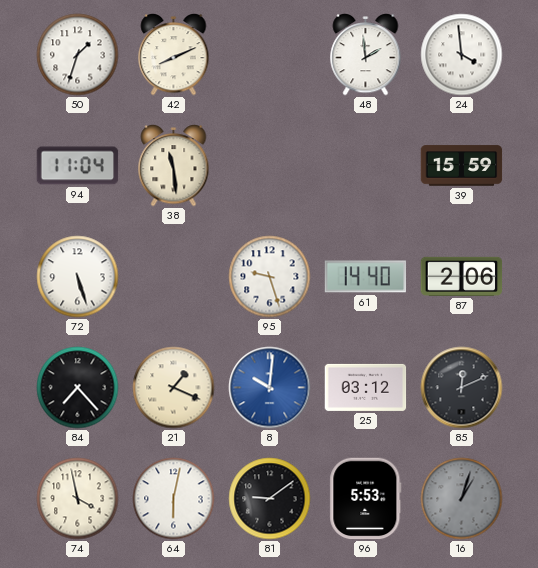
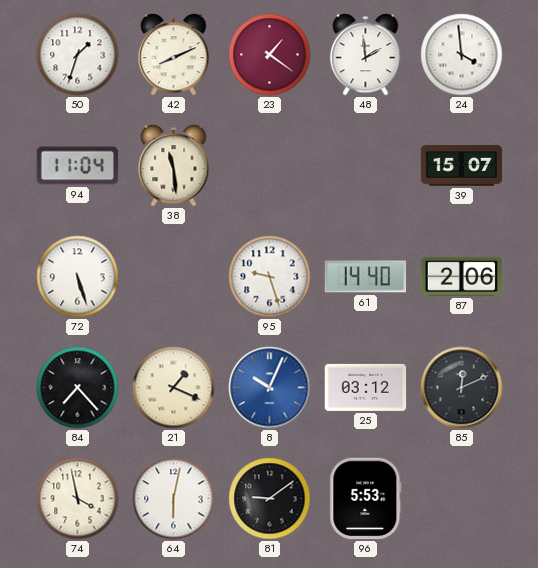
23: none -> 1:21
39: 15:59 -> 15:07
8: 10:01 -> 10:04
16: 1:03 -> none
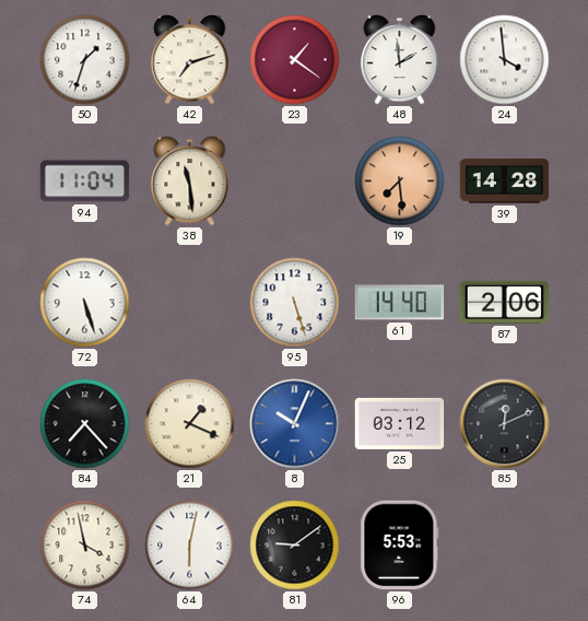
42: 8:11 -> 7:12
19: none -> 7:29
39: 15:07 -> 14:28
95: 9:27 -> 5:27
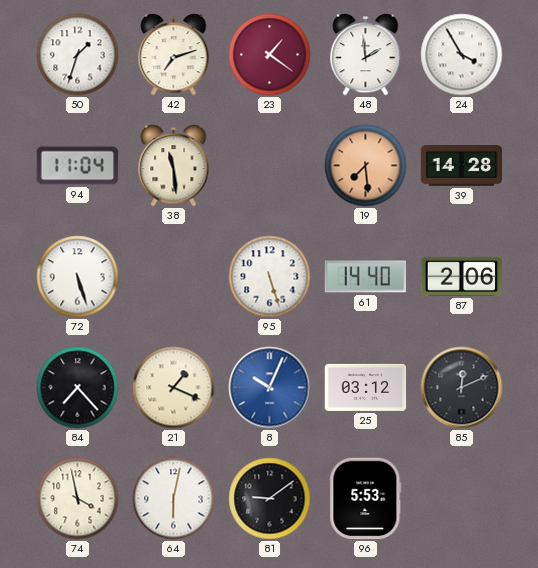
24: 3:59 -> 3:55
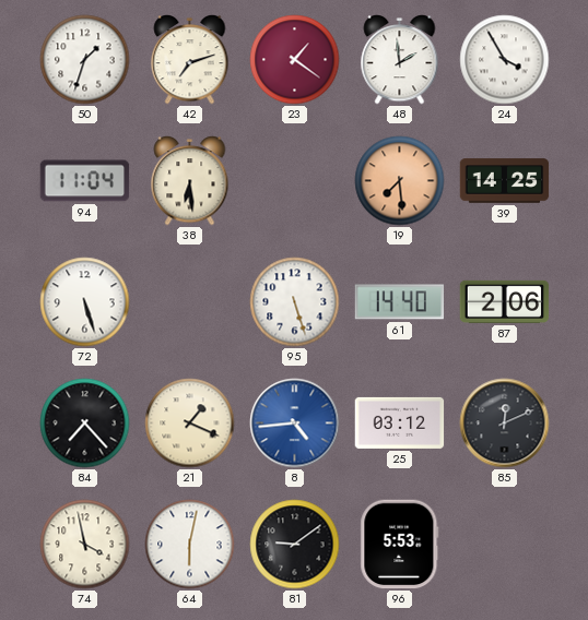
38: 11:29 -> 6:29
39: 14:28 -> 14:25
8: 10:04 -> 4:44
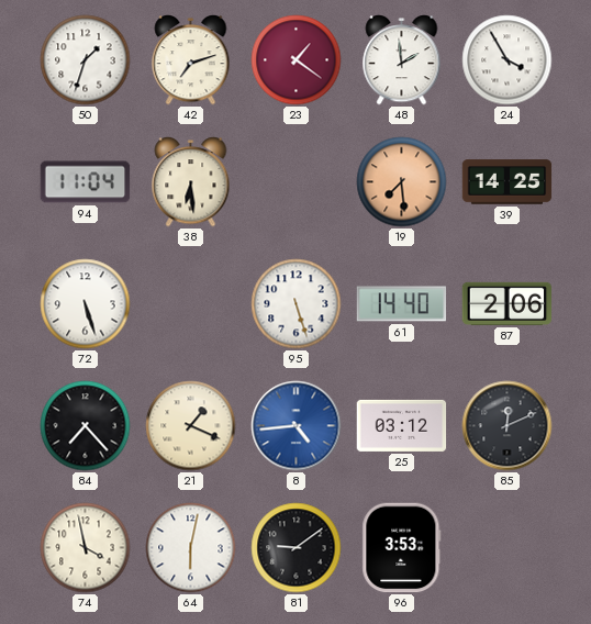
96: 5:53 -> 3:53
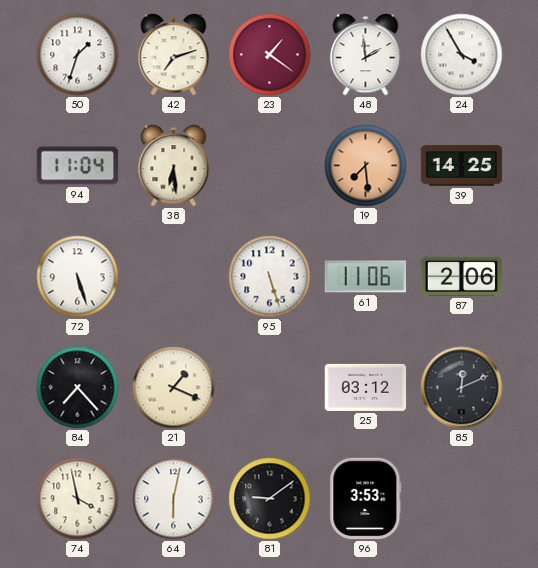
61: 14:40 -> 11:06
8: 4:44 -> none
